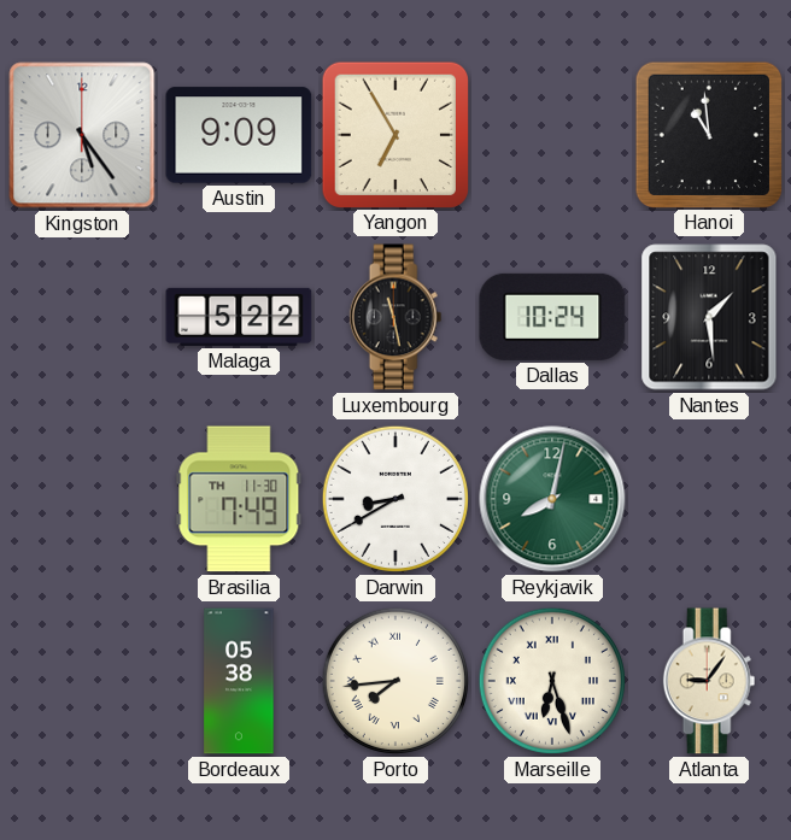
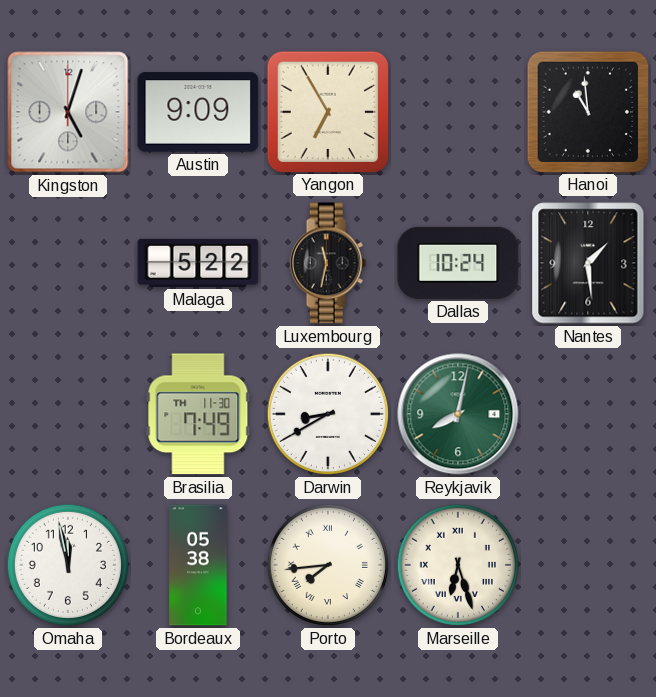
Kingston: 5:24 -> 5:03
Luxembourg: 11:28 -> 11:32
Omaha: none -> 11:58
Atlanta: 9:06 -> none
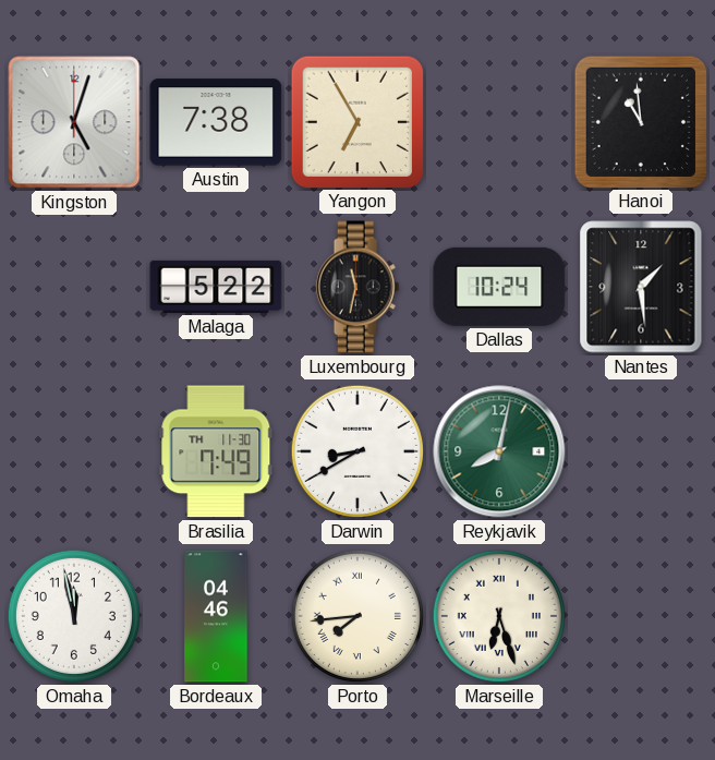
Austin: 9:09 -> 7:38
Bordeaux: 05:38 -> 04:46
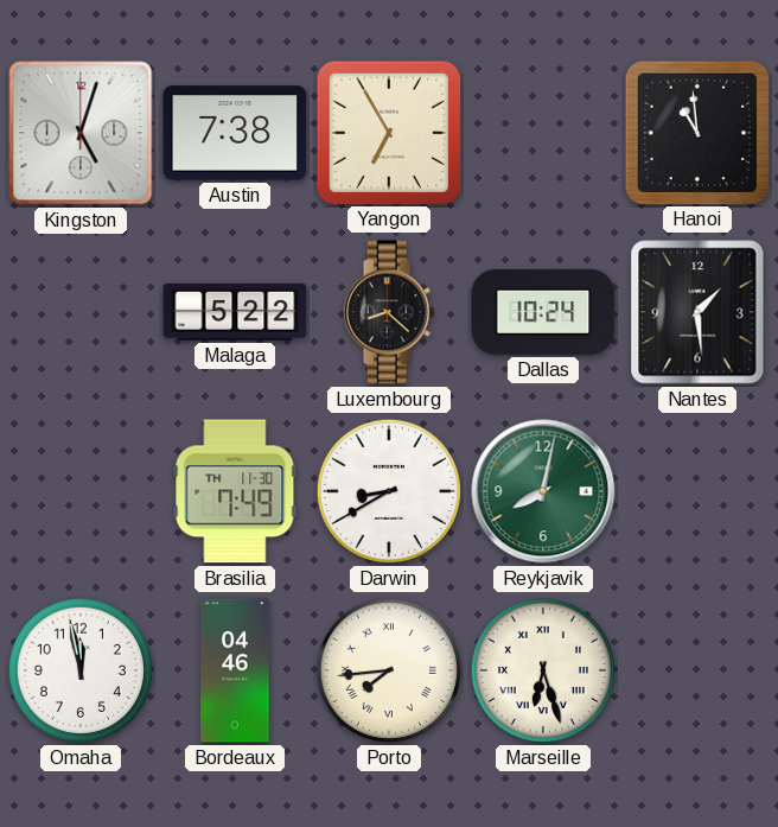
Luxembourg: 11:32 -> 8:22
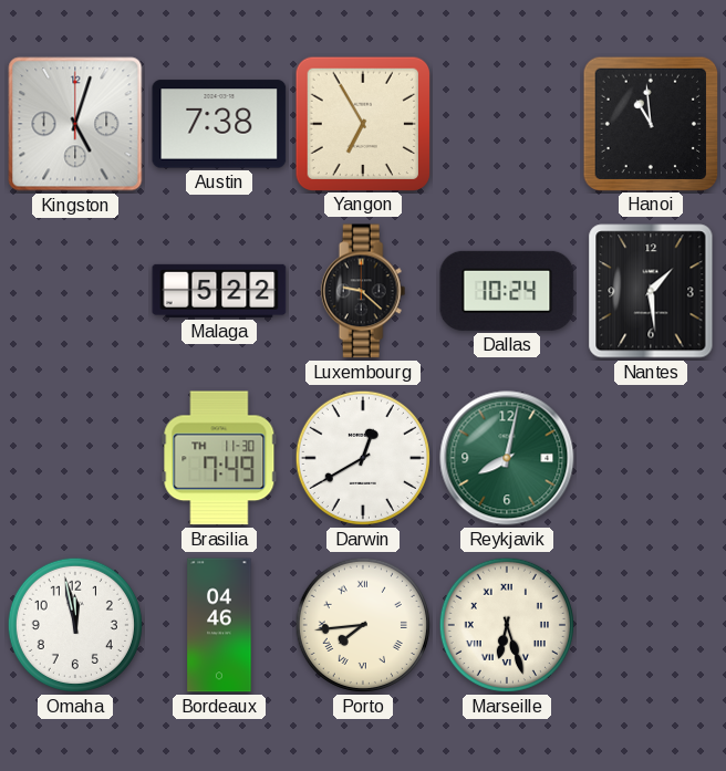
Luxembourg: 8:22 -> 9:22
Darwin: 8:40 -> 12:40
